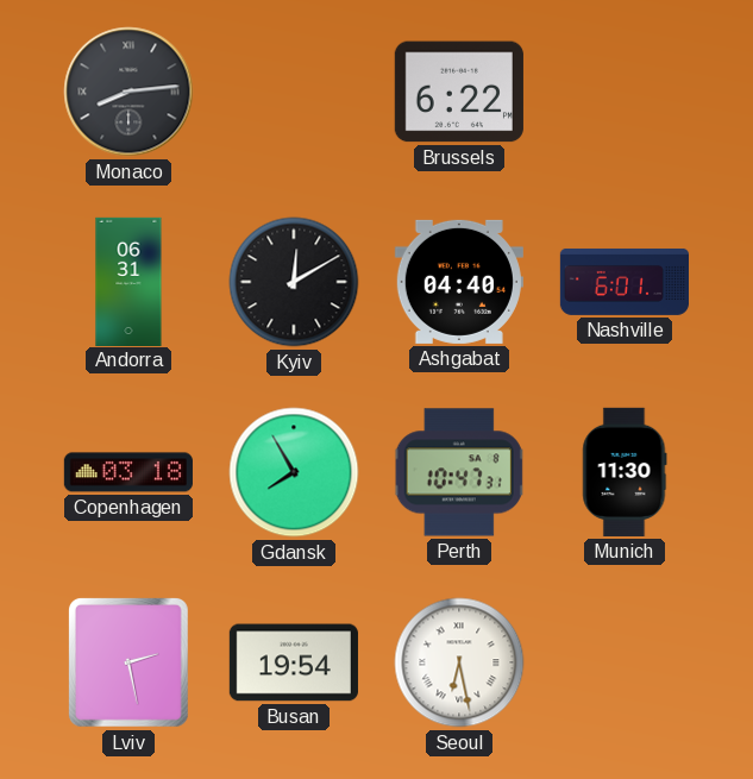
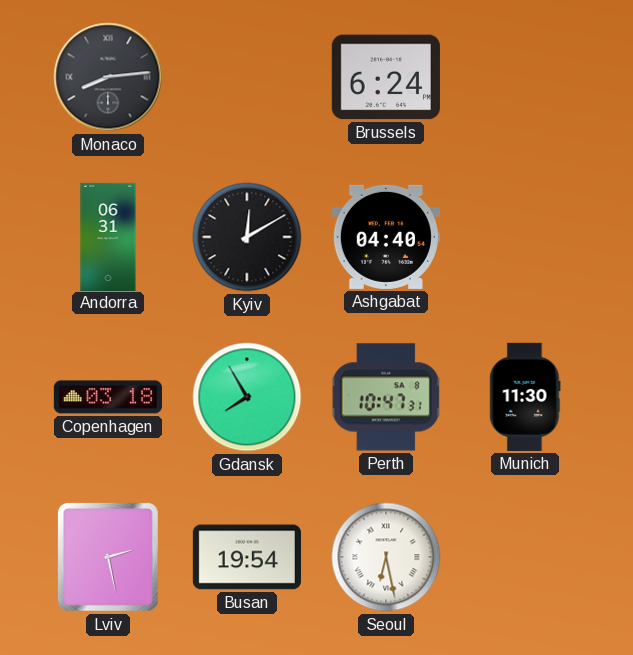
Brussels: 6:22 -> 6:24
Nashville: 6:01 -> none
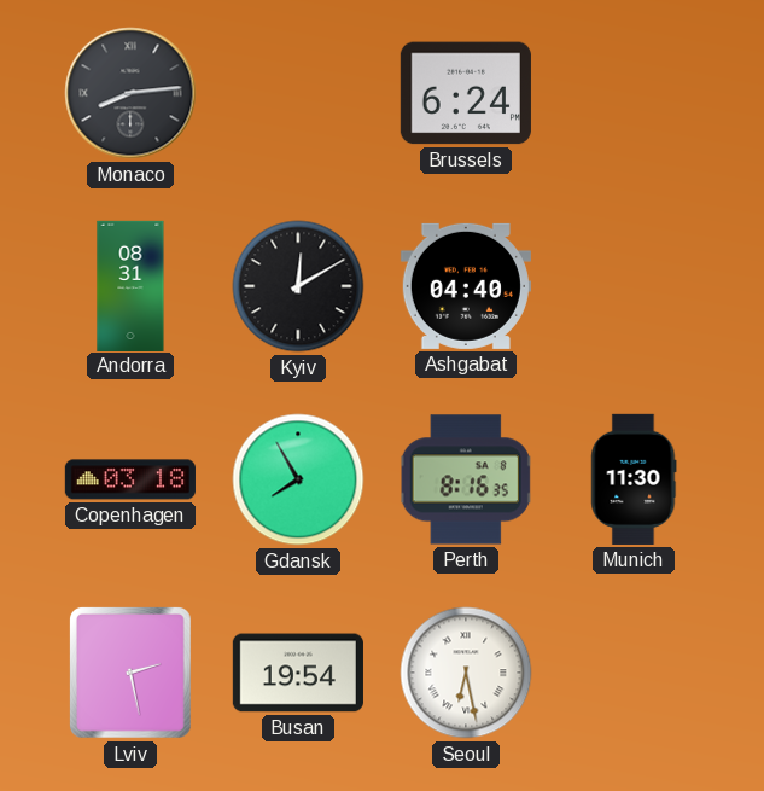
Andorra: 06:31 -> 08:31
Perth: 10:47 -> 8:16
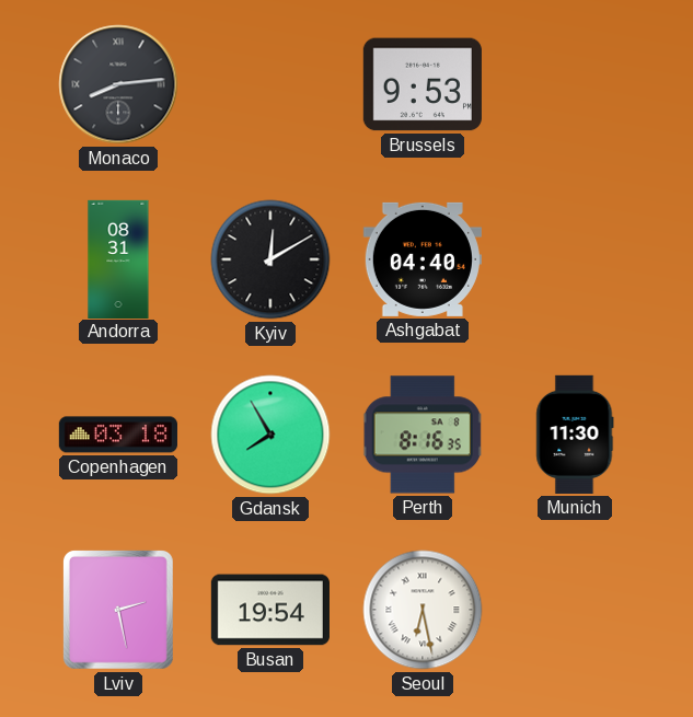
Brussels: 6:24 -> 9:53
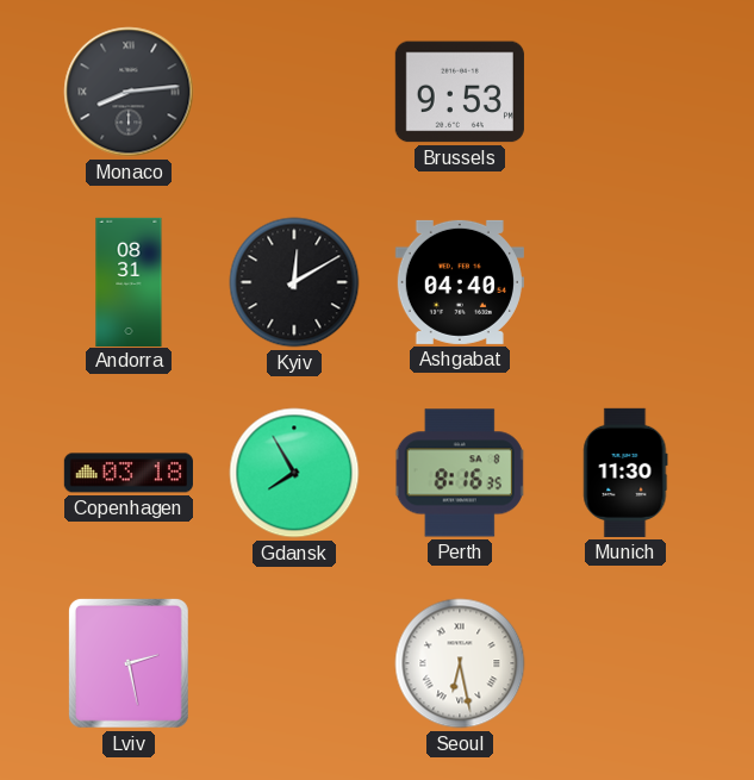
Busan: 19:54 -> none
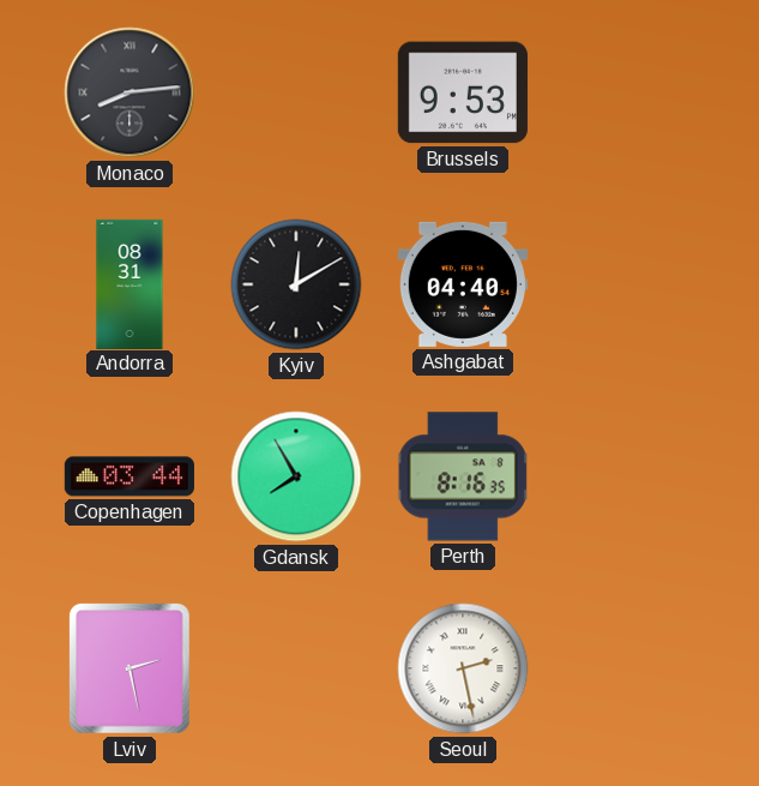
Copenhagen: 03:18 -> 03:44
Munich: 11:30 -> none
Seoul: 6:28 -> 2:28
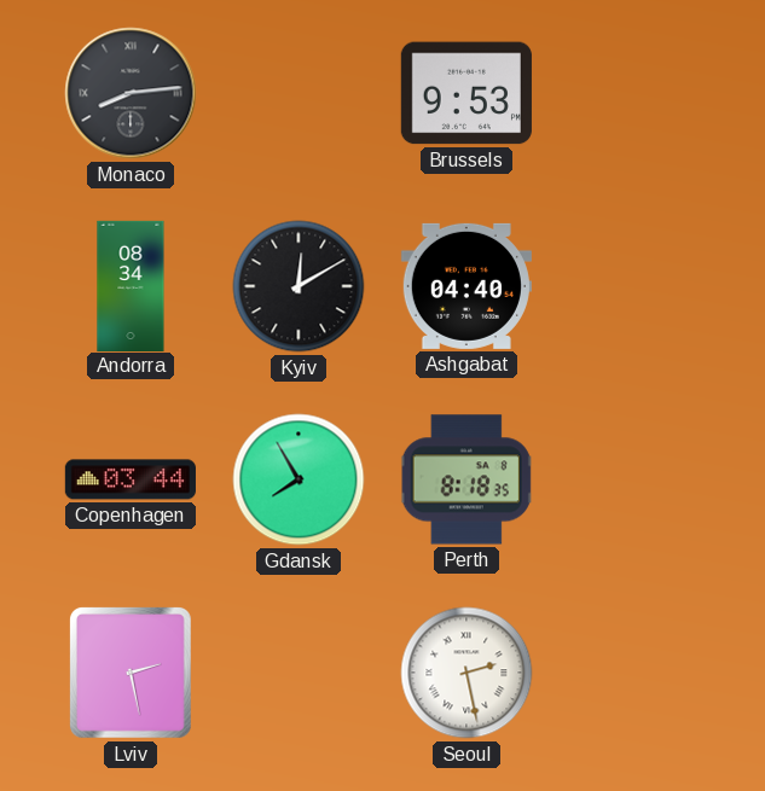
Andorra: 08:31 -> 08:34
Perth: 8:16 -> 8:18
